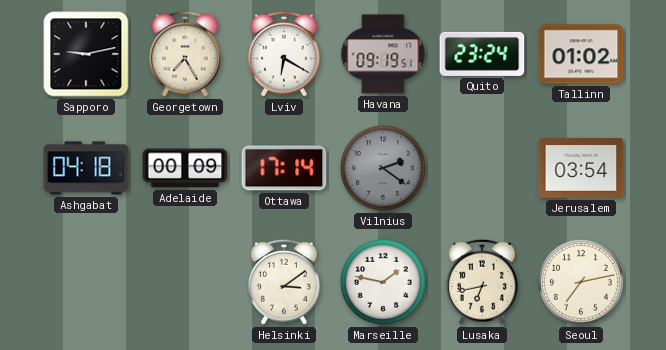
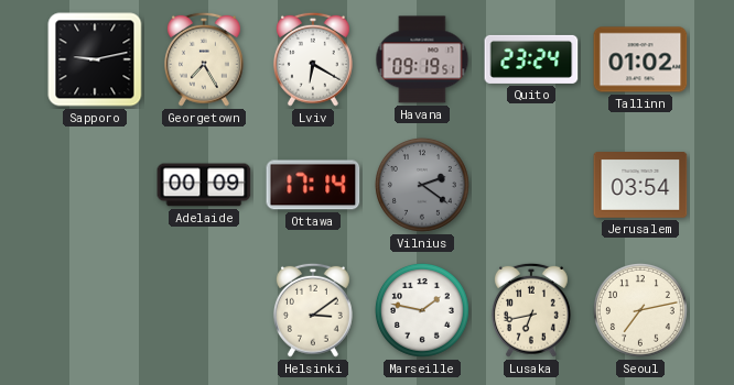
Ashgabat: 04:18 -> none
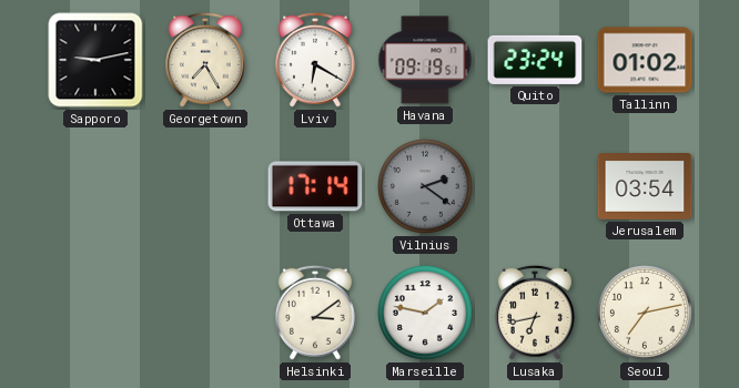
Adelaide: 00:09 -> none
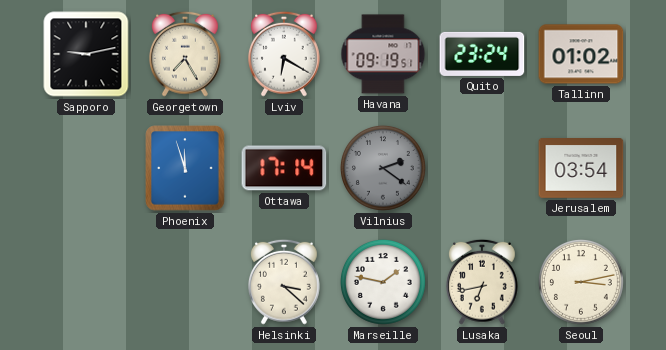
Phoenix: none -> 11:57
Helsinki: 3:09 -> 3:22
Seoul: 7:13 -> 3:13
